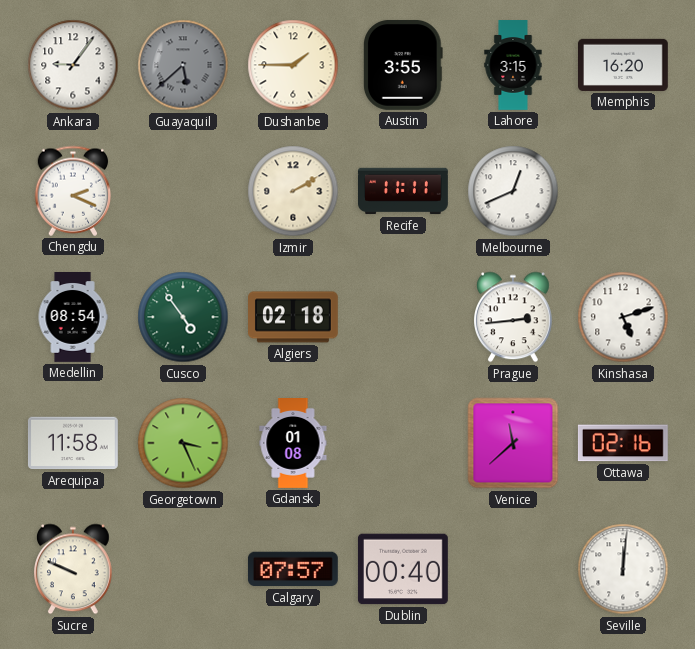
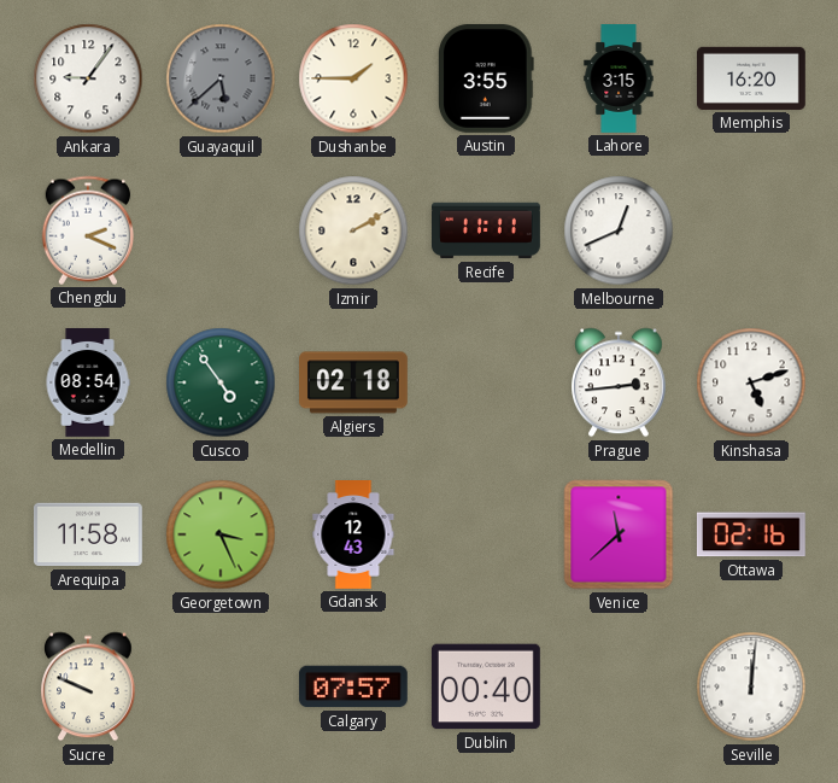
Gdansk: 01:08 -> 12:43
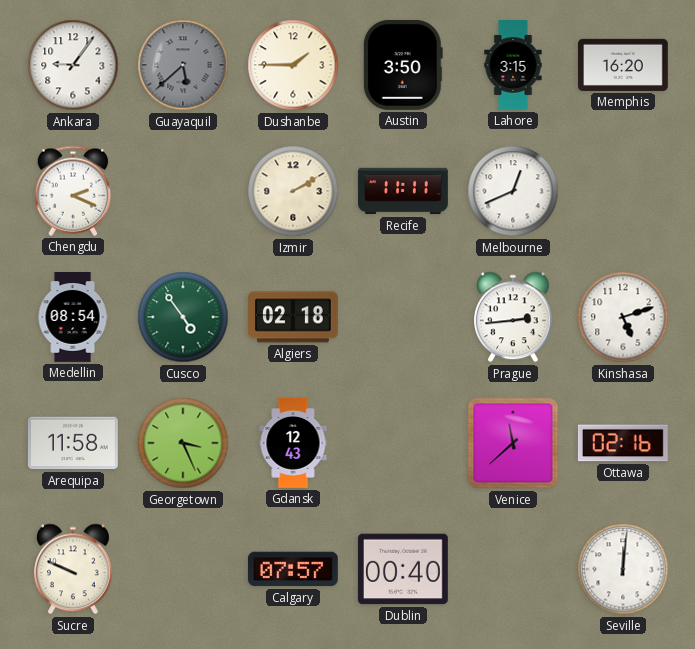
Austin: 3:55 -> 3:50
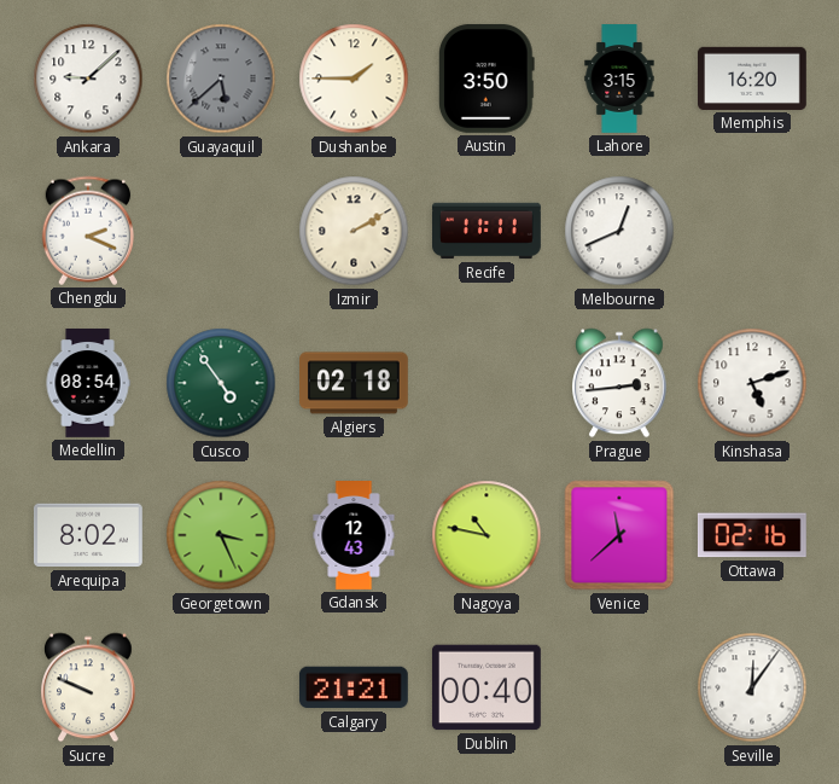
Ankara: 9:06 -> 9:08
Arequipa: 11:58 -> 8:02
Nagoya: none -> 10:47
Calgary: 07:57 -> 21:21
Seville: 12:01 -> 12:06
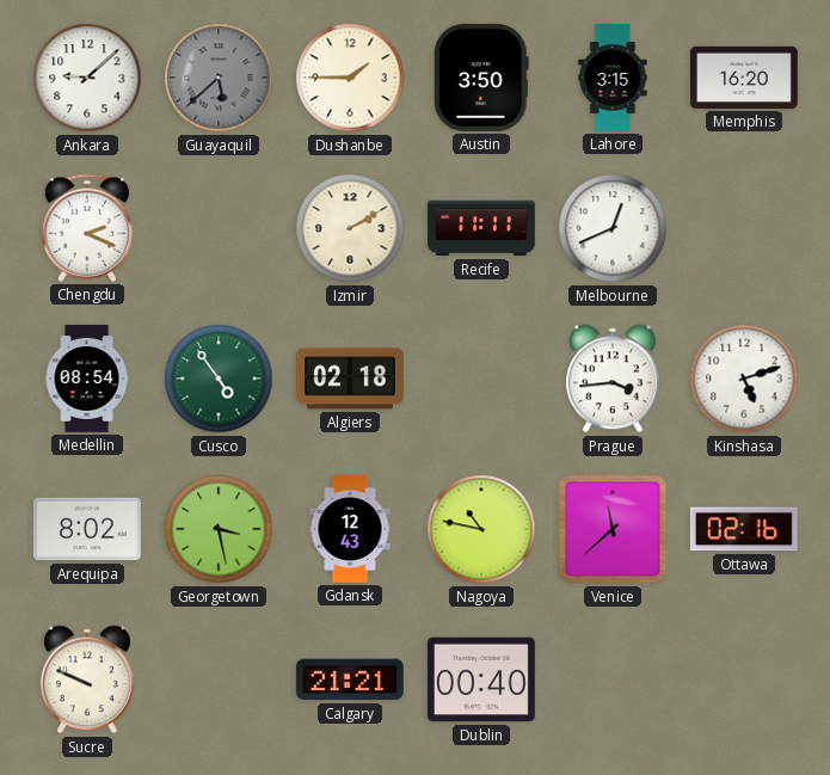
Prague: 2:44 -> 3:44
Georgetown: 3:26 -> 3:28
Seville: 12:06 -> none
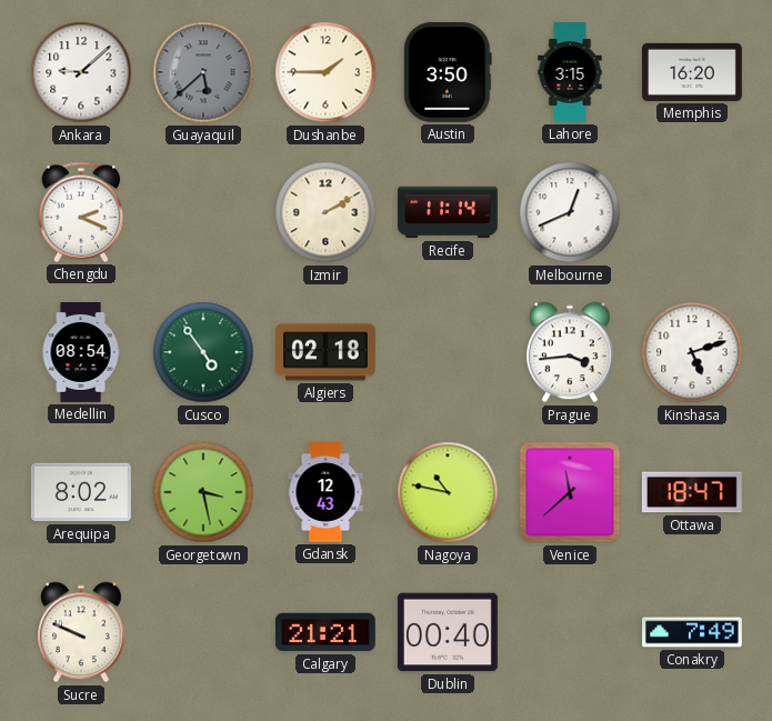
Recife: 11:11 -> 11:14
Ottawa: 02:16 -> 18:47
Conakry: none -> 7:49
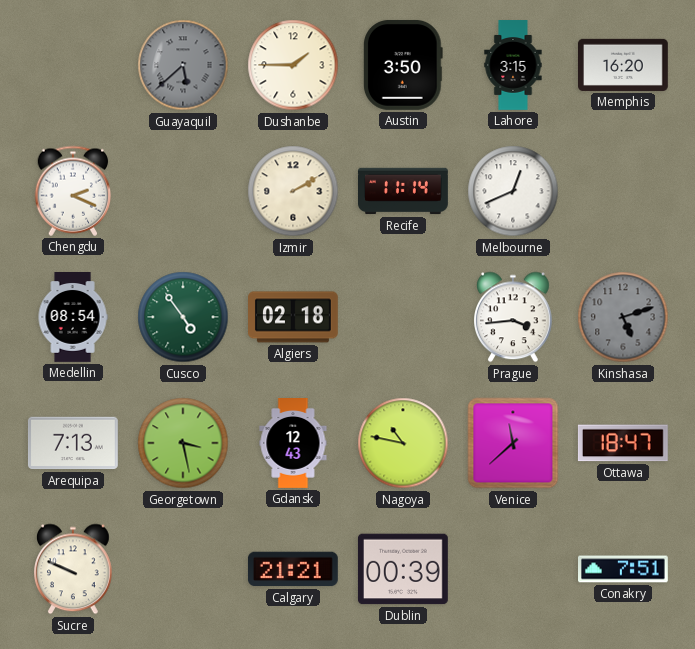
Ankara: 9:08 -> none
Kinshasa dial: white -> grey
Arequipa: 8:02 -> 7:13
Dublin: 00:40 -> 00:39
Conakry: 7:49 -> 7:51
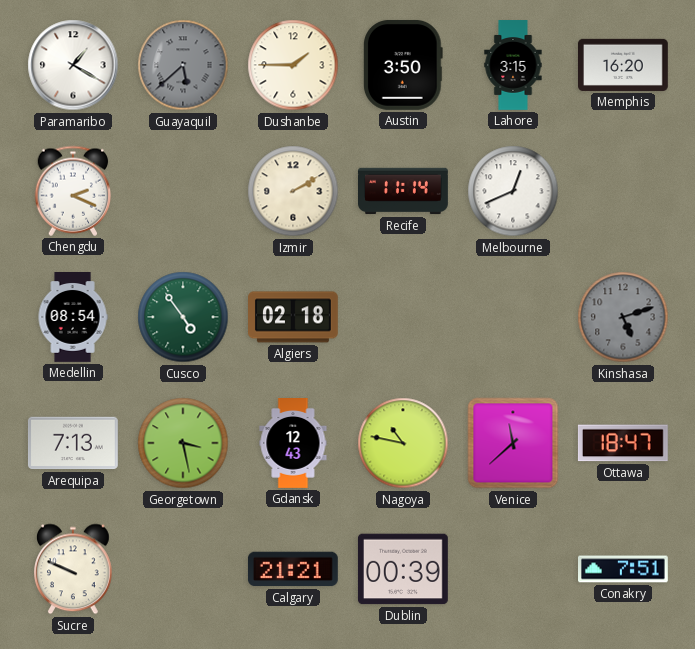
Paramaribo: none -> 1:20
Prague: 3:44 -> none
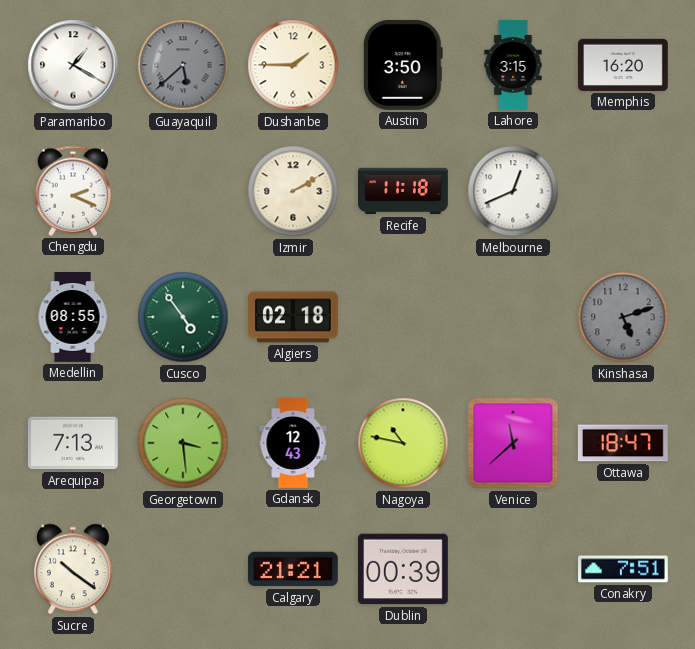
Recife: 11:14 -> 11:18
Medellin: 08:54 -> 08:55
Georgetown: 3:28 -> 3:29
Sucre: 9:49 -> 10:21
